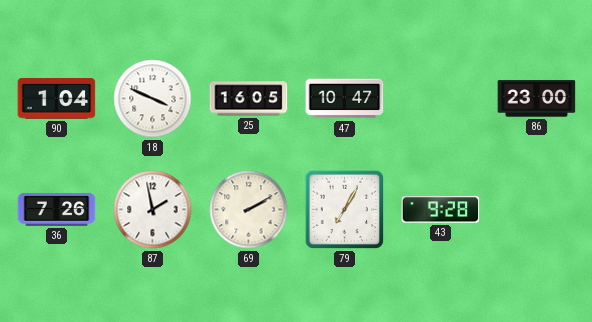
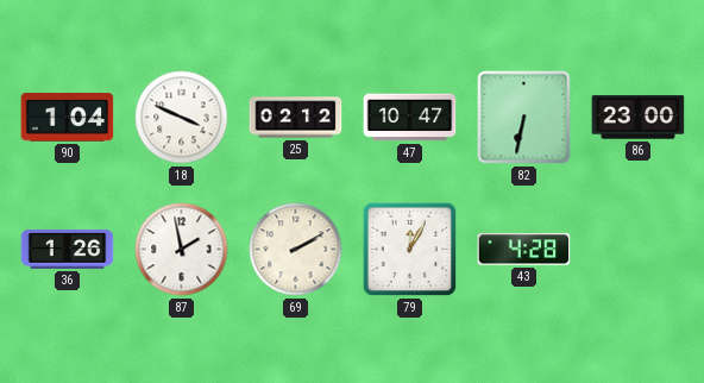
25: 16:05 -> 02:12
82: none -> 6:32
36: 7:26 -> 1:26
79: 7:05 -> 12:05
43: 9:28 -> 4:28
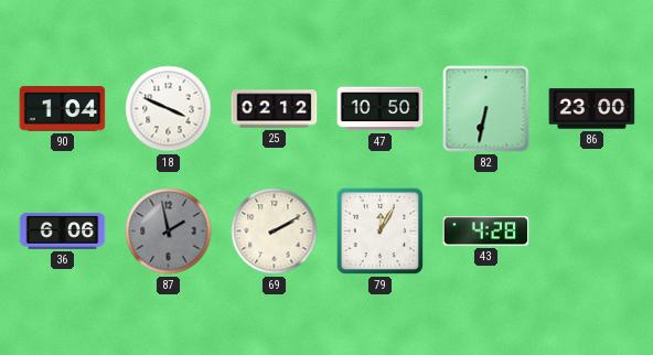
47: 10:47 -> 10:50
36: 1:26 -> 6:06
87 dial: white -> grey
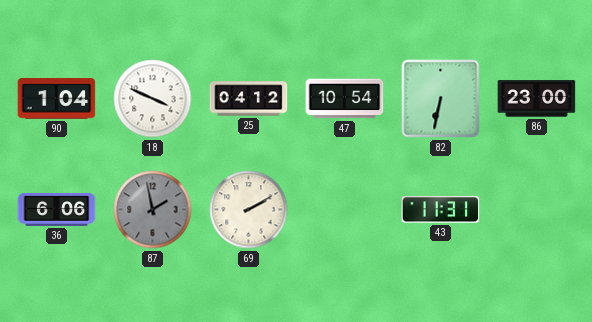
25: 02:12 -> 04:12
47: 10:50 -> 10:54
79: 12:05 -> none
43: 4:28 -> 11:31
